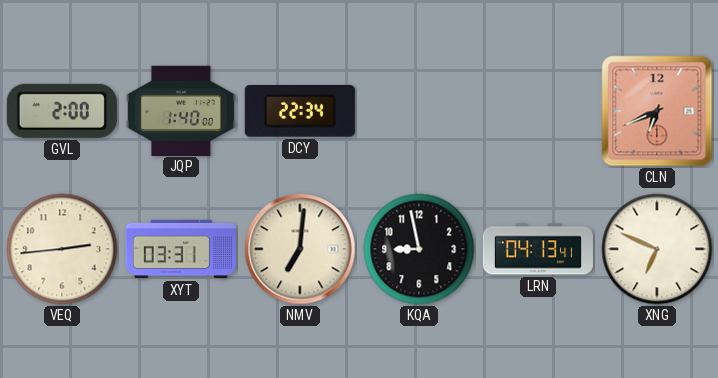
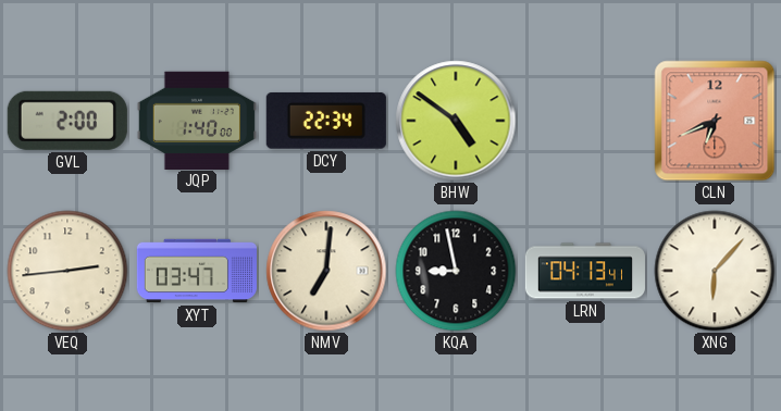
BHW: none -> 4:51
XYT: 03:31 -> 03:47
XNG: 6:49 -> 6:07
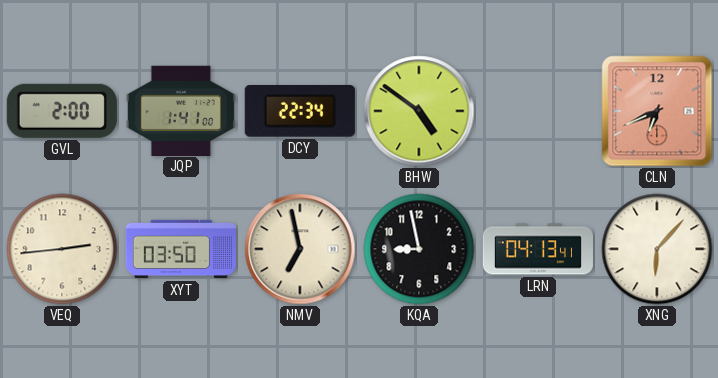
JQP: 1:40 -> 1:41
XYT: 03:47 -> 03:50
NMV: 7:01 -> 6:58
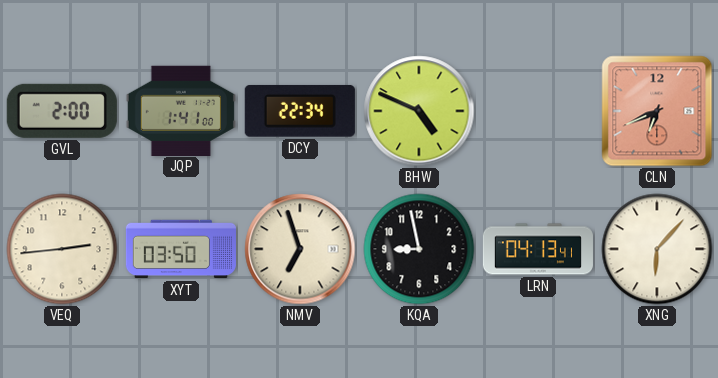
BHW: 4:51 -> 4:49
NMV: 6:58 -> 6:57
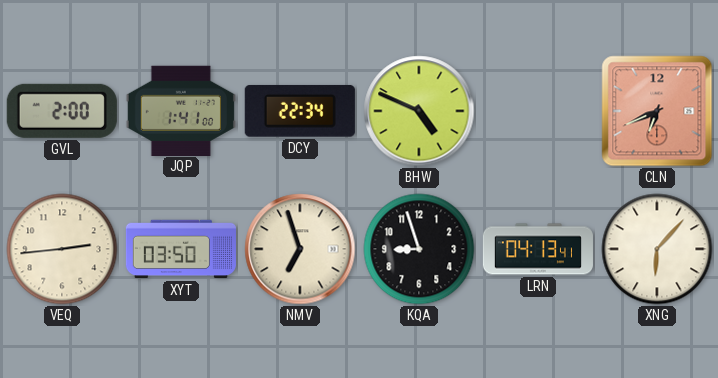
KQA: 8:58 -> 8:57
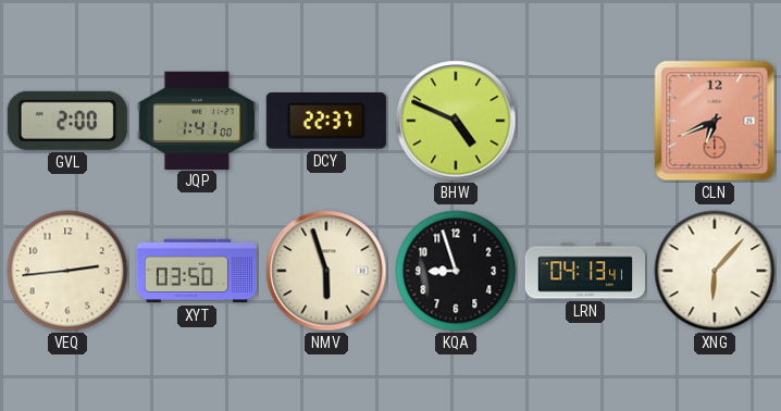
DCY: 22:34 -> 22:37
NMV: 6:57 -> 5:57
